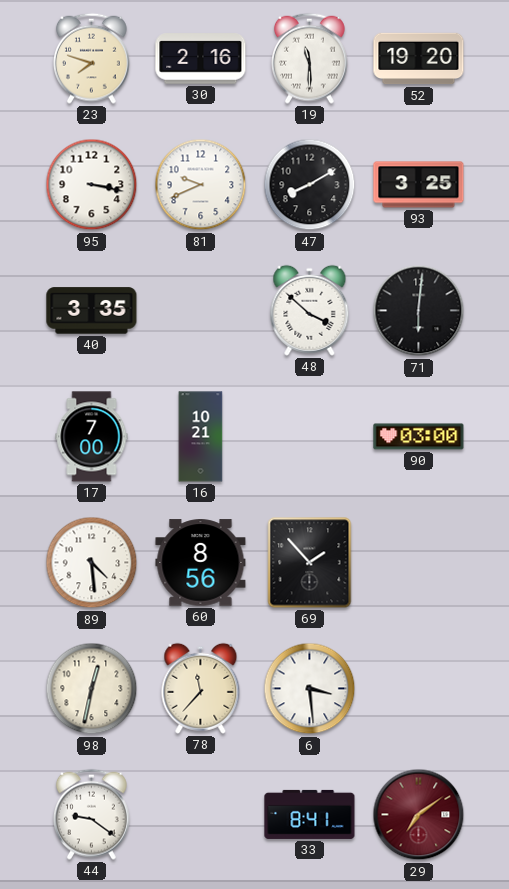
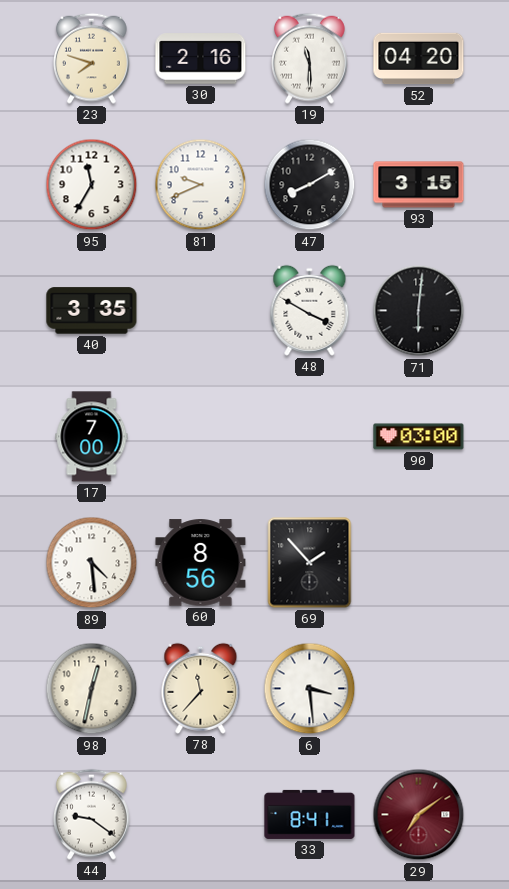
52: 19:20 -> 04:20
95: 3:17 -> 11:35
93: 3:25 -> 3:15
48: 3:52 -> 3:50
16: 10:21 -> none
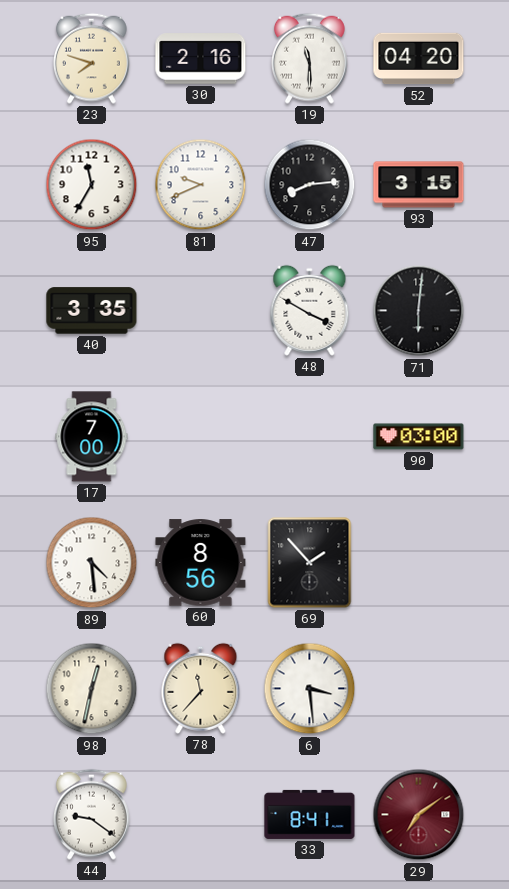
47: 8:10 -> 8:14
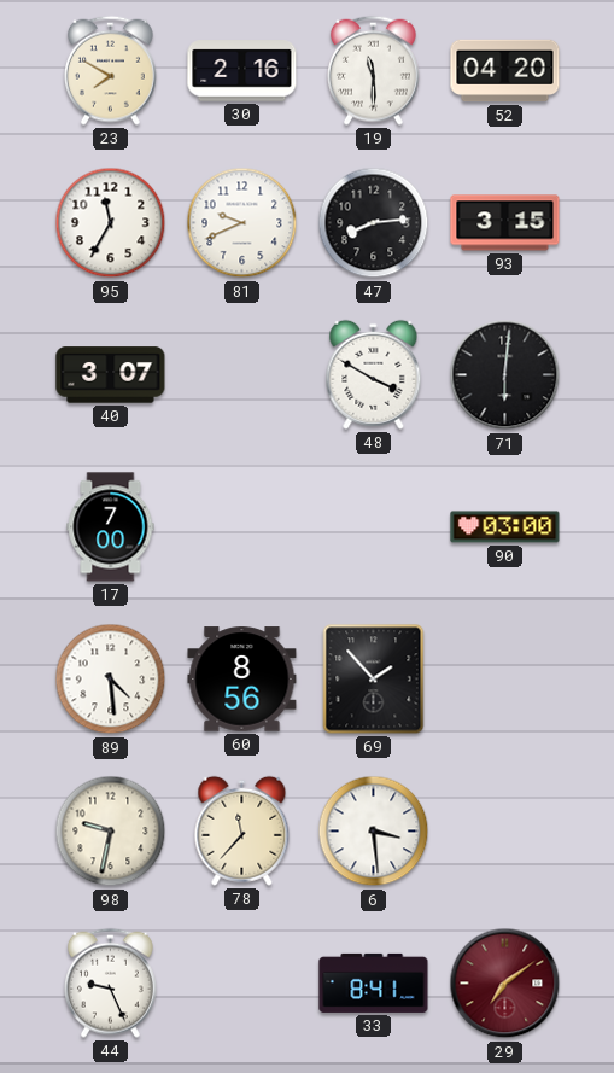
23: 7:48 -> 7:50
40: 3:35 -> 3:07
98: 12:32 -> 9:32
44: 9:21 -> 9:26
